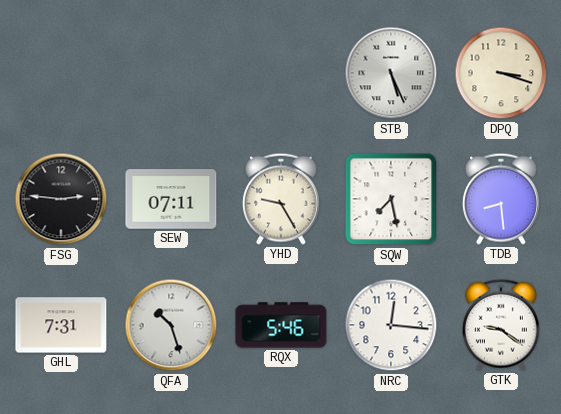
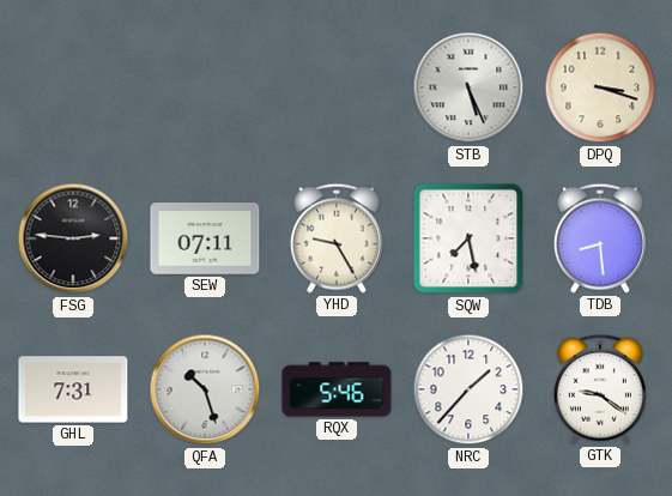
NRC: 12:16 -> 1:37
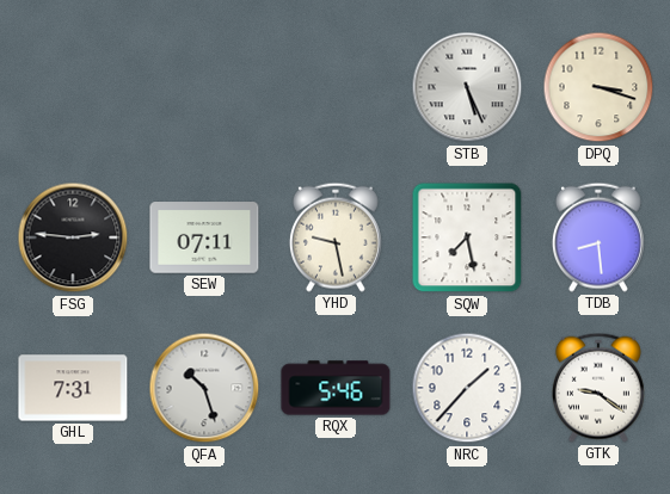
YHD: 9:25 -> 9:28
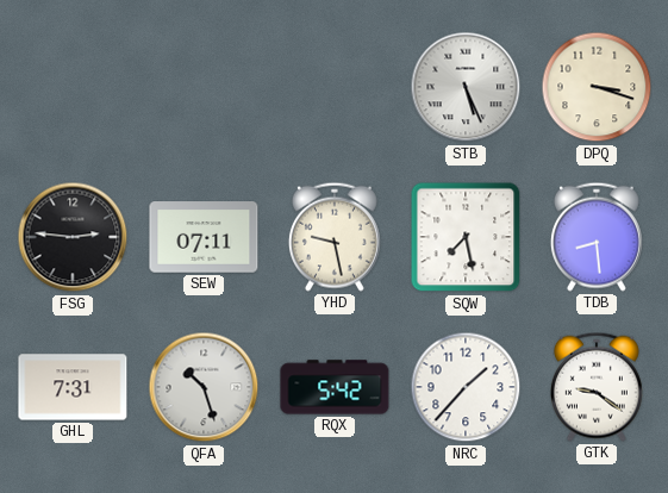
RQX: 5:46 -> 5:42
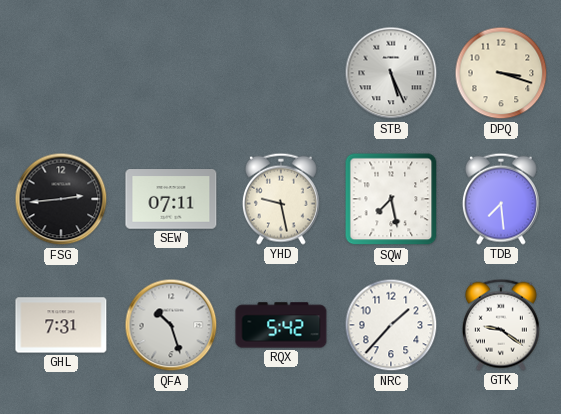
FSG: 2:46 -> 2:44
TDB: 8:29 -> 7:29
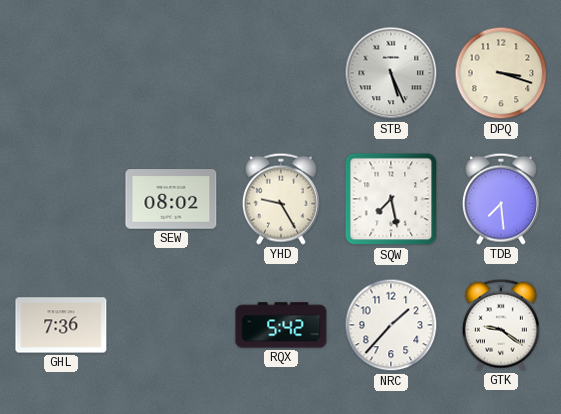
FSG: 2:44 -> none
SEW: 07:11 -> 08:02
YHD: 9:28 -> 9:25
GHL: 7:31 -> 7:36
QFA: 10:27 -> none
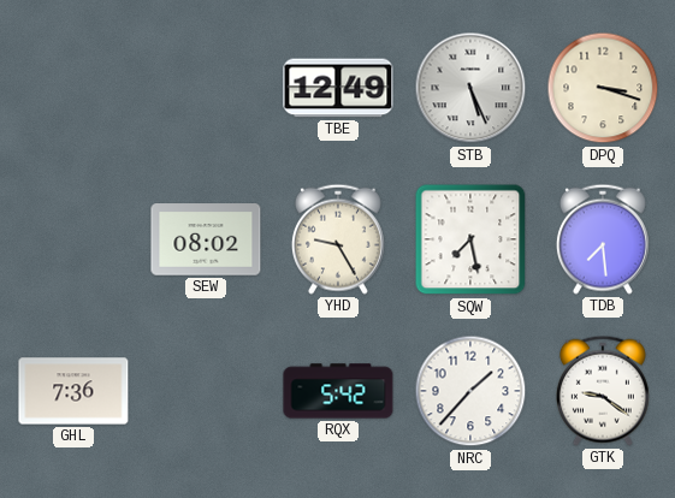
TBE: none -> 12:49
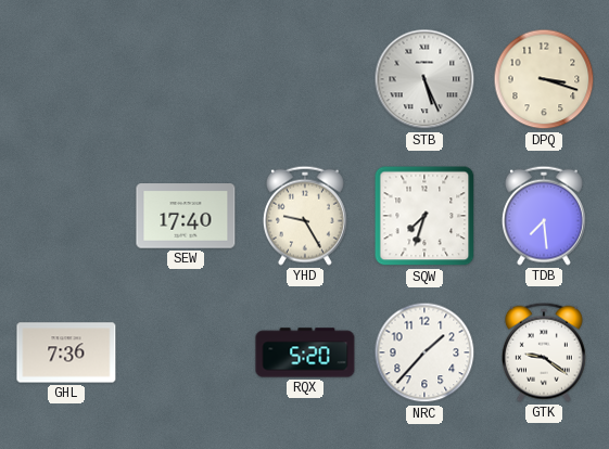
TBE: 12:49 -> none
SEW: 08:02 -> 17:40
SQW: 7:28 -> 7:33
RQX: 5:42 -> 5:20
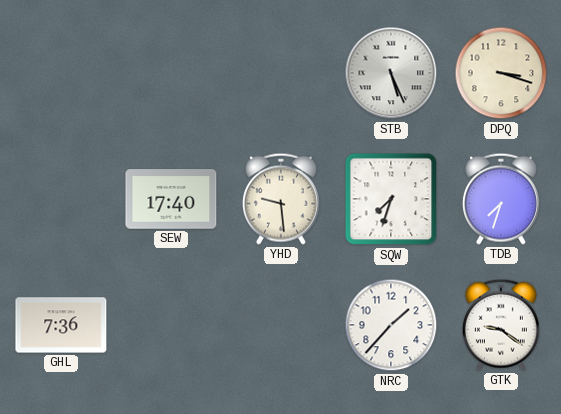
YHD: 9:25 -> 9:29
TDB: 7:29 -> 7:33
RQX: 5:20 -> none
